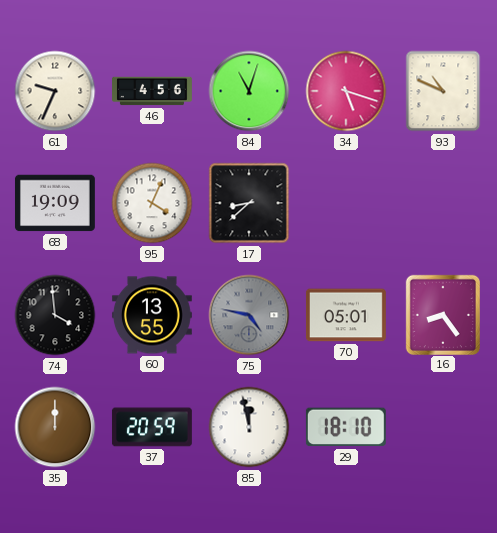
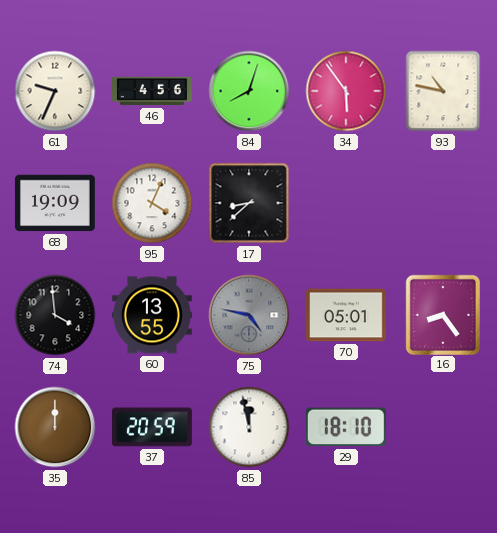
84: 11:03 -> 8:03
34: 5:18 -> 5:54
93: 10:49 -> 10:47
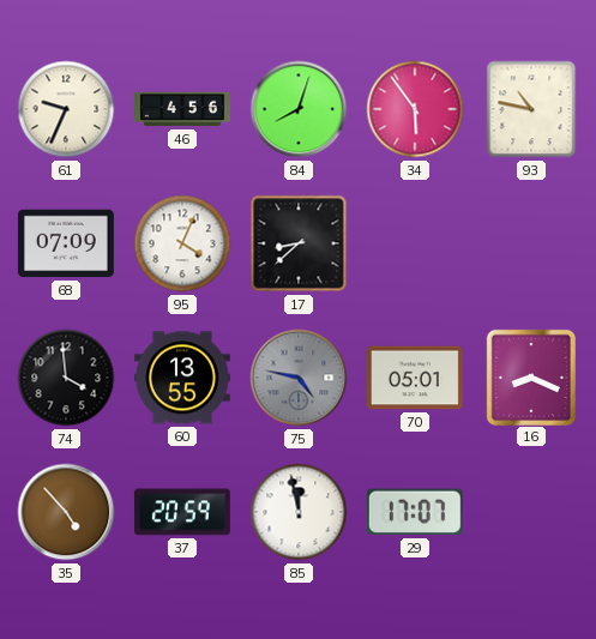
68: 19:09 -> 07:09
16: 8:24 -> 8:19
35: 12:00 -> 4:53
29: 18:10 -> 17:07
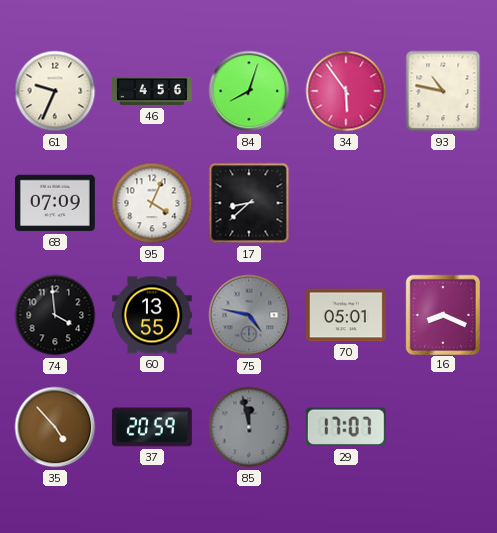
85 dial: white -> grey
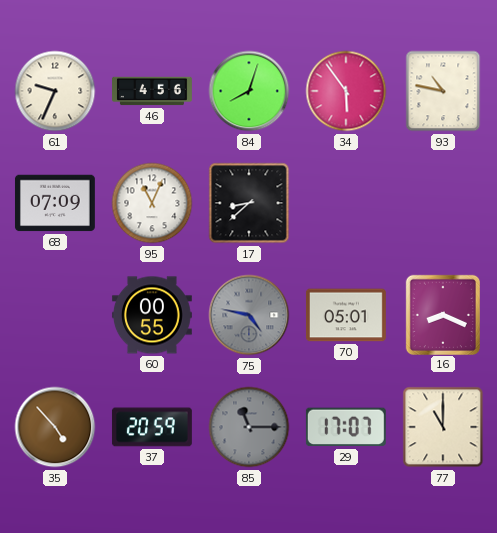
95: 4:04 -> 11:04
74: 3:59 -> none
60: 13:55 -> 00:55
85: 11:58 -> 11:15
77: none -> 11:00
